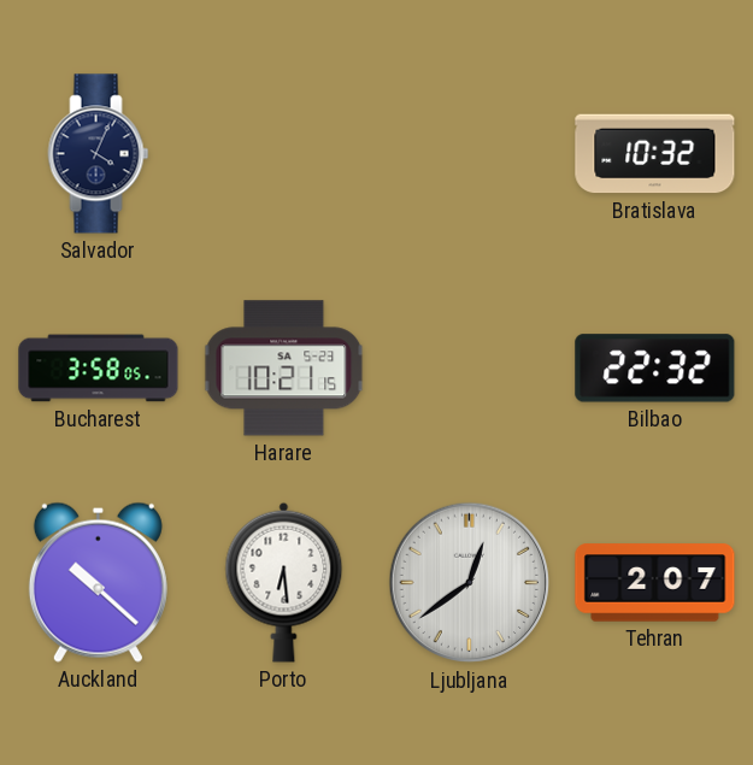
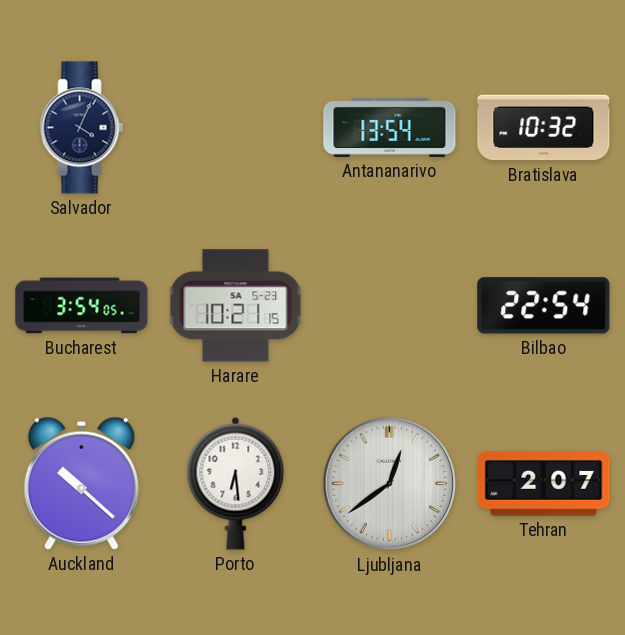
Antananarivo: none -> 13:54
Bucharest: 3:58 -> 3:54
Bilbao: 22:32 -> 22:54
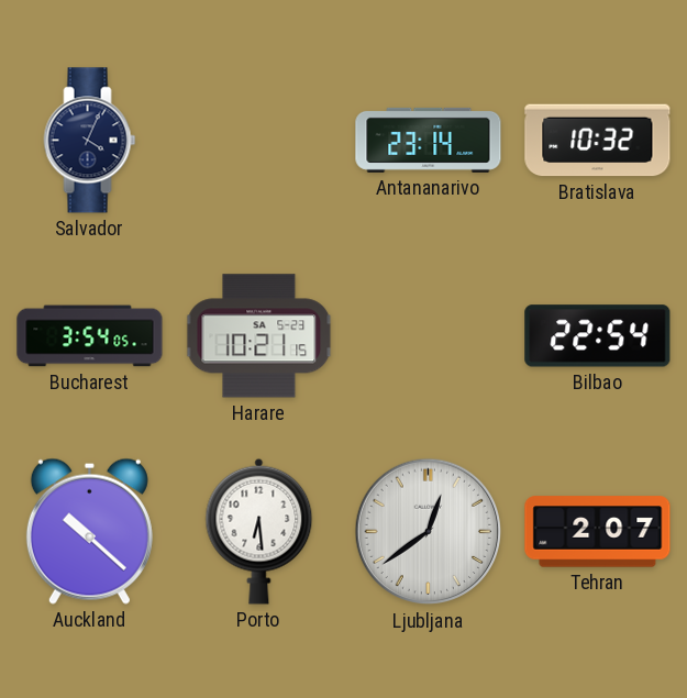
Antananarivo: 13:54 -> 23:14
